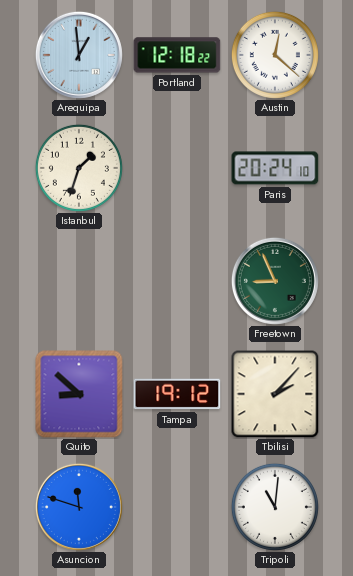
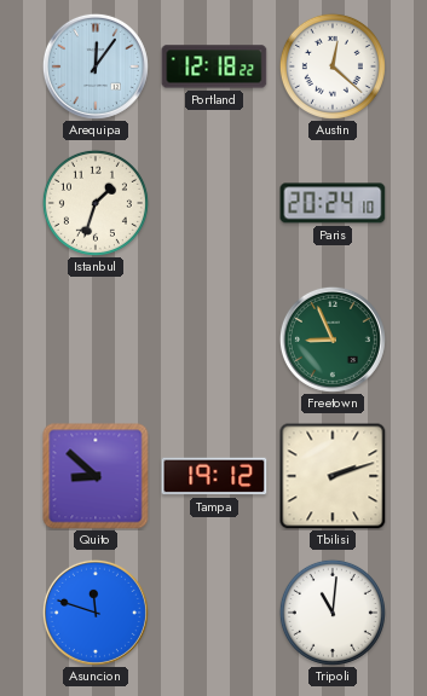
Arequipa: 12:59 -> 12:06
Tbilisi: 2:07 -> 2:12
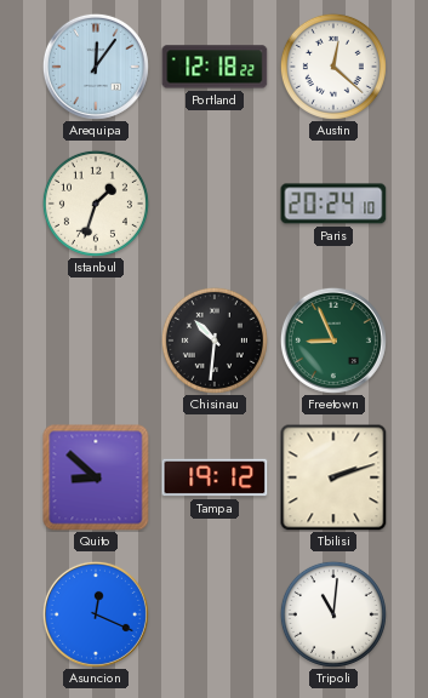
Chisinau: none -> 10:31
Asuncion: 11:48 -> 12:19
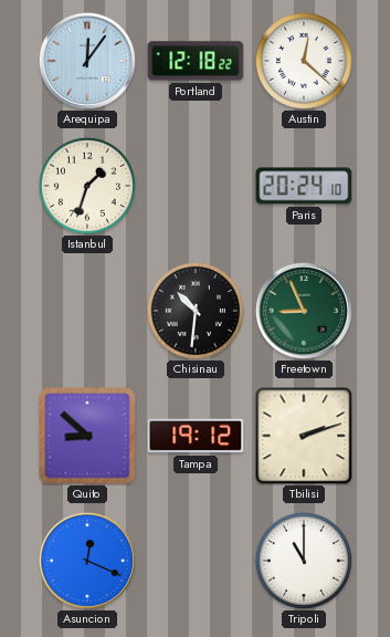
Tripoli: 11:01 -> 11:00
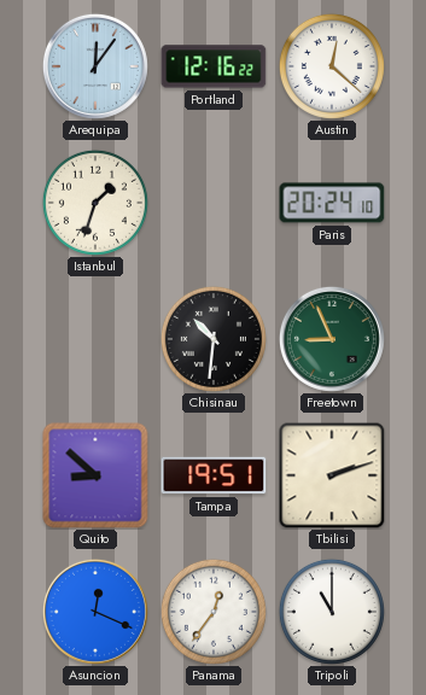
Portland: 12:18 -> 12:16
Tampa: 19:12 -> 19:51
Panama: none -> 12:36
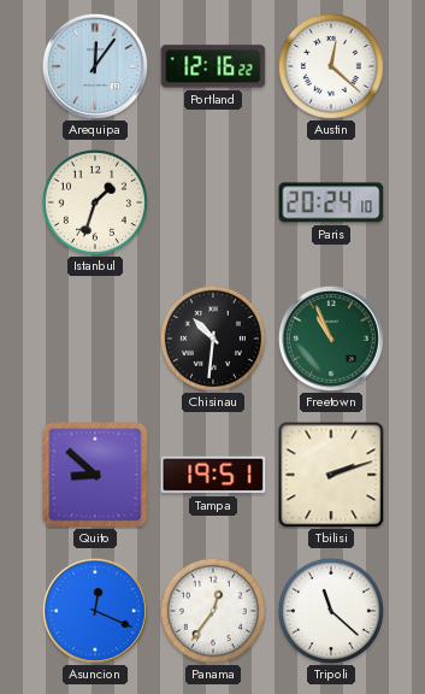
Freetown: 8:56 -> 10:56
Tripoli: 11:00 -> 11:22
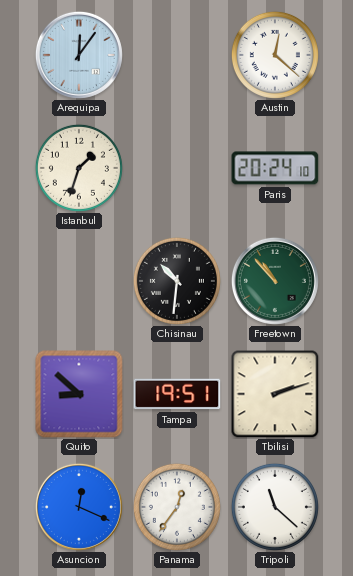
Portland: 12:16 -> none
Freetown: 10:56 -> 10:53
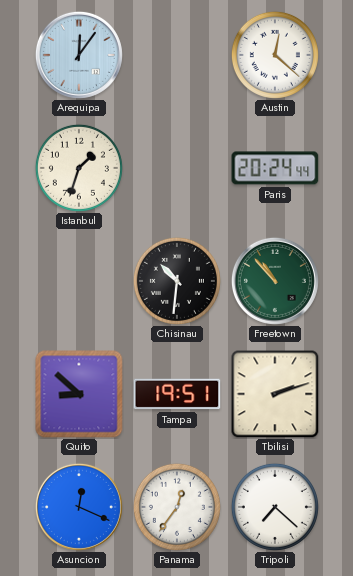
Paris: 20:24:10 -> 20:24:44
Tripoli: 11:22 -> 7:22
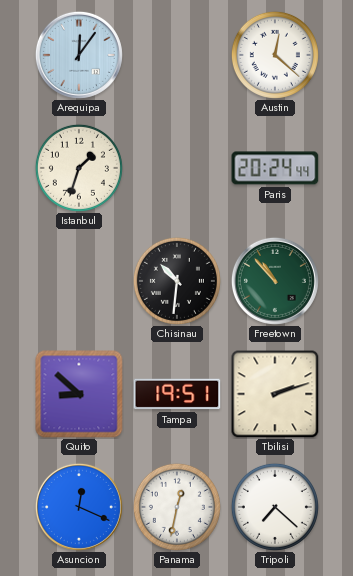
Panama: 12:36 -> 12:32
